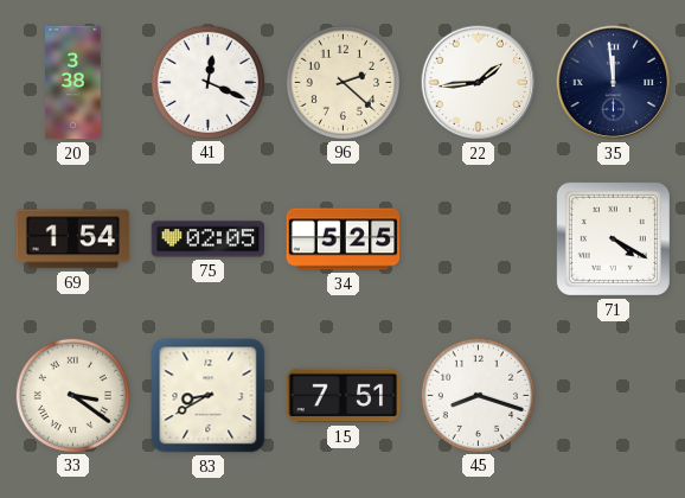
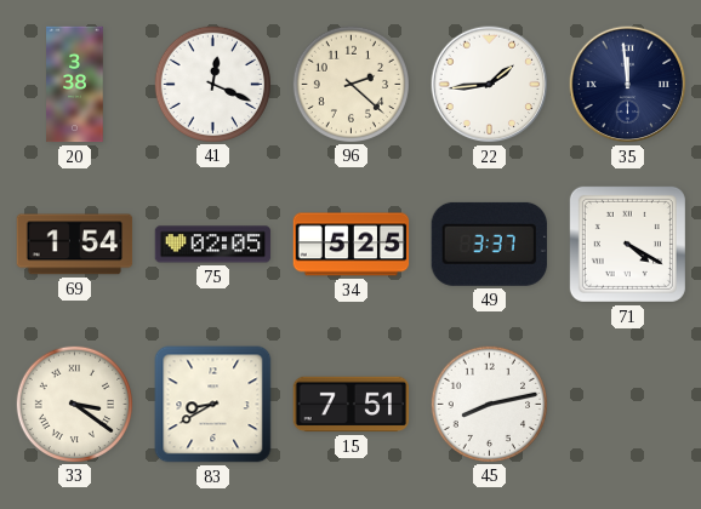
49: none -> 3:37
45: 8:18 -> 8:13
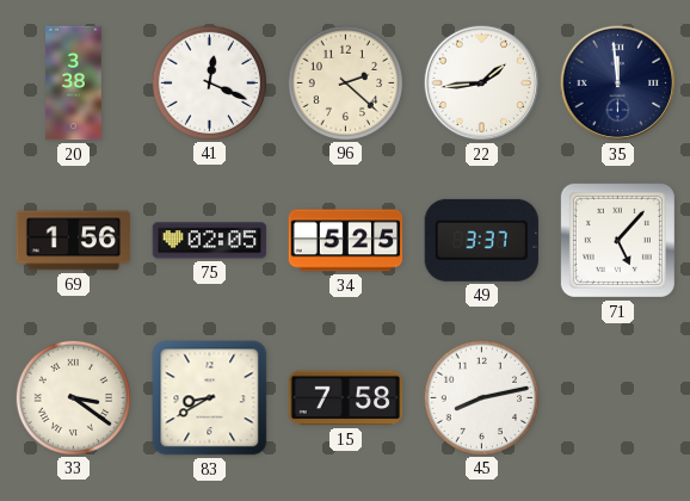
69: 1:54 -> 1:56
71: 4:20 -> 5:07
15: 7:51 -> 7:58
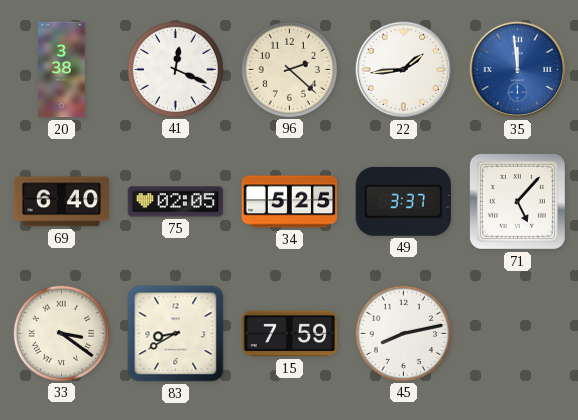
35 dial: navy -> blue
69: 1:56 -> 6:40
15: 7:58 -> 7:59
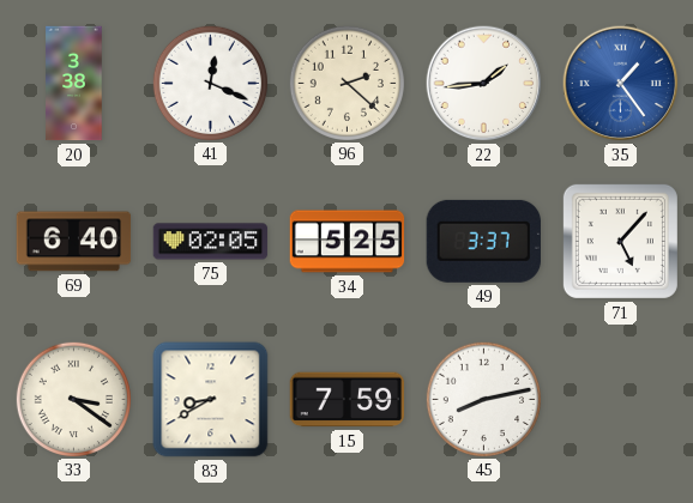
35: 11:59 -> 1:24
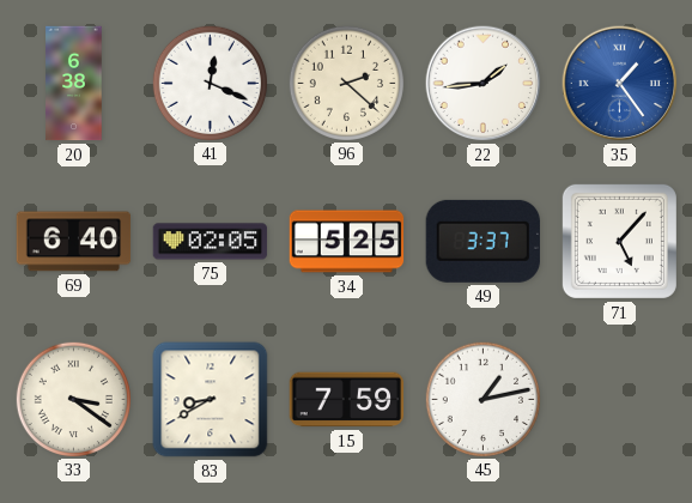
20: 3:38 -> 6:38
45: 8:13 -> 1:13
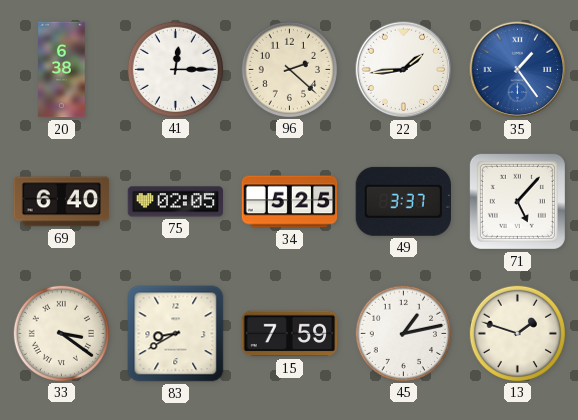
41: 12:19 -> 12:15
13: none -> 1:48
